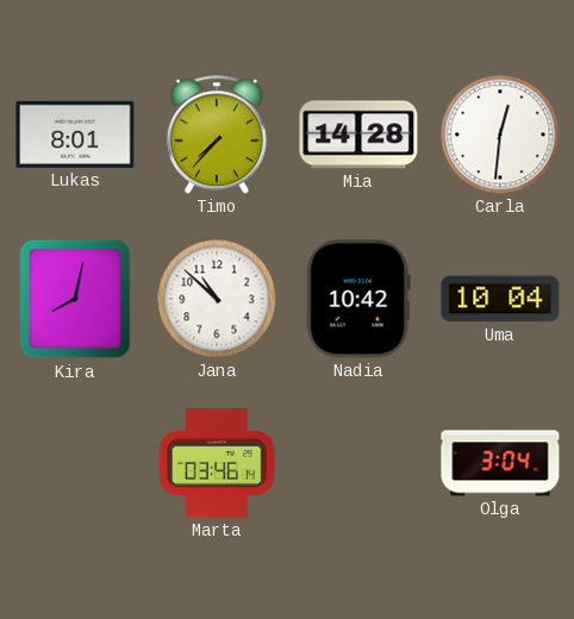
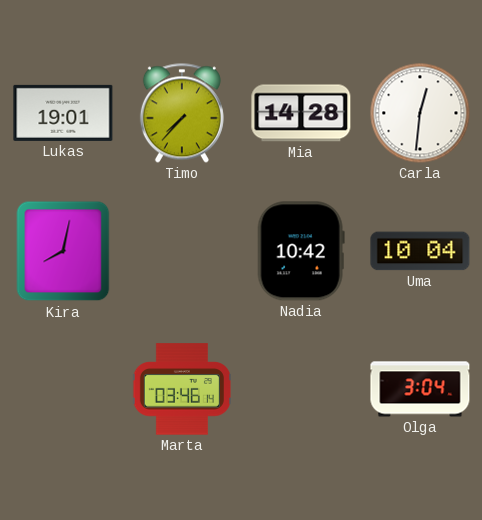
Lukas: 8:01 -> 19:01
Jana: 10:52 -> none
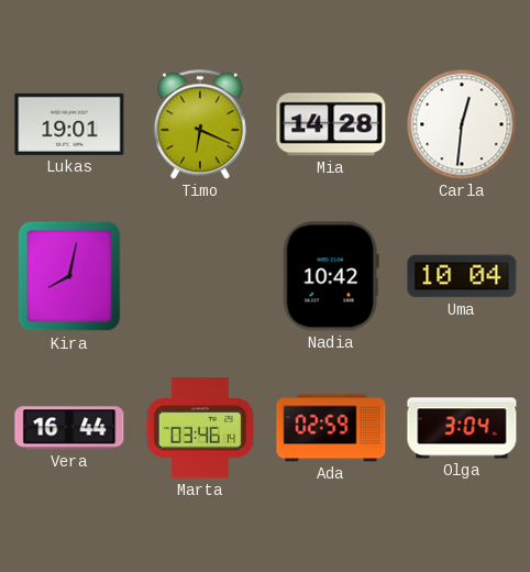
Timo: 7:37 -> 6:19
Vera: none -> 16:44
Ada: none -> 02:59
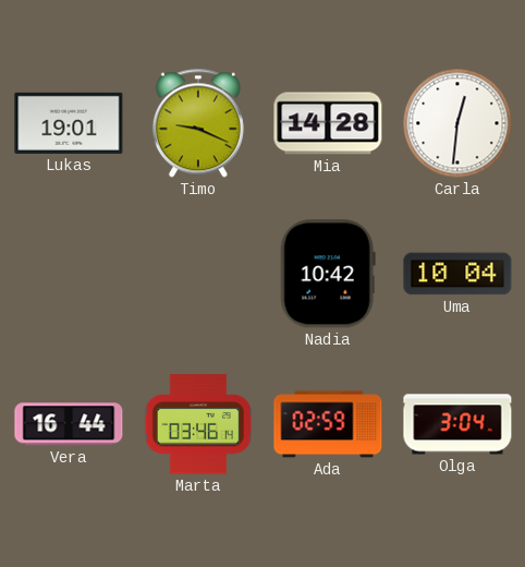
Timo: 6:19 -> 9:19
Kira: 8:02 -> none
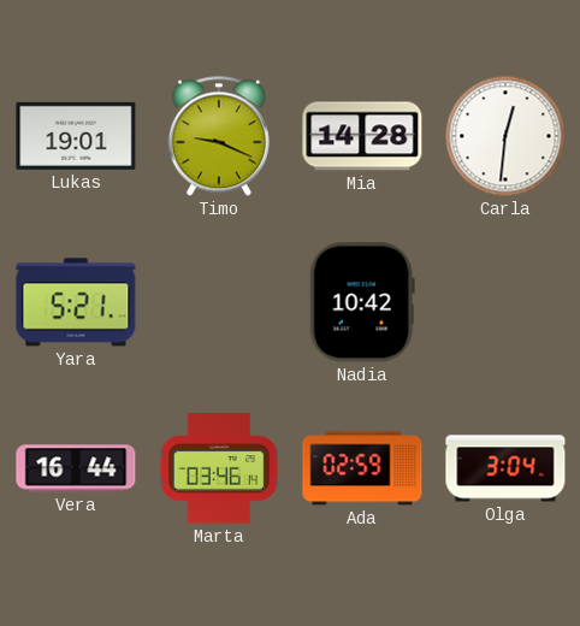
Yara: none -> 5:21
Uma: 10:04 -> none
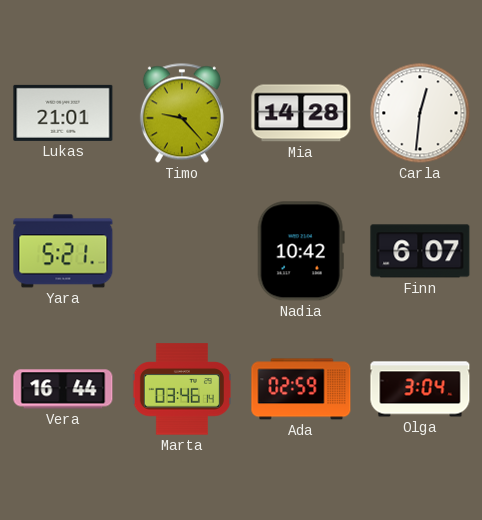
Lukas: 19:01 -> 21:01
Timo: 9:19 -> 9:23
Finn: none -> 6:07
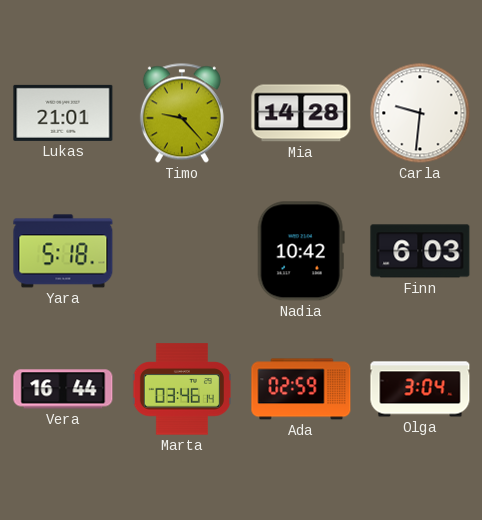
Carla: 12:31 -> 9:31
Yara: 5:21 -> 5:18
Finn: 6:07 -> 6:03
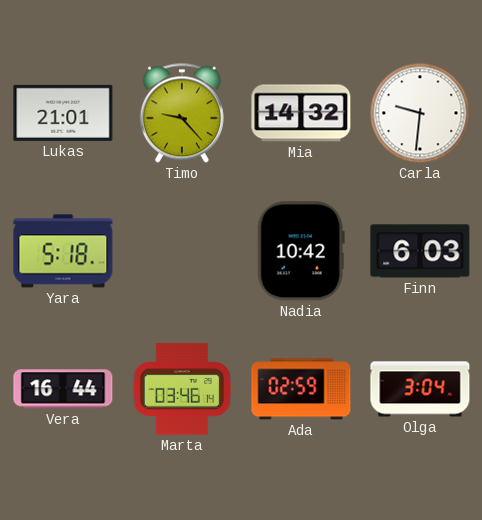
Mia: 14:28 -> 14:32
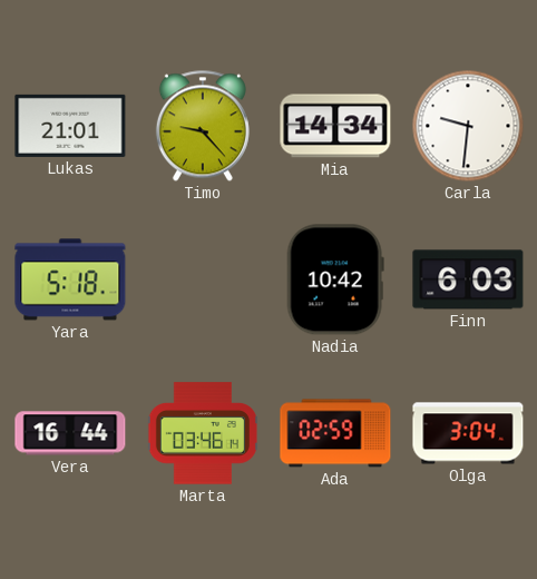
Mia: 14:32 -> 14:34
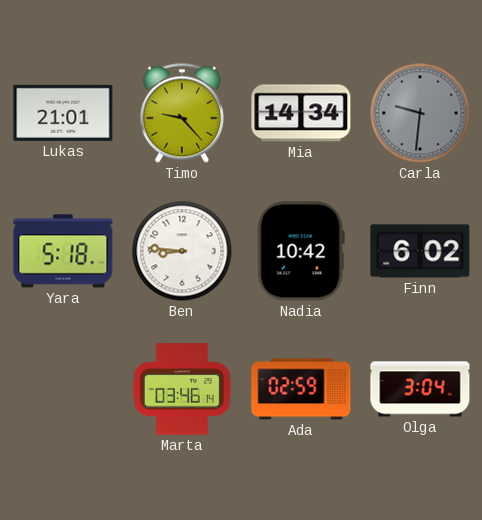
Carla dial: white -> grey
Ben: none -> 8:46
Finn: 6:03 -> 6:02
Vera: 16:44 -> none
